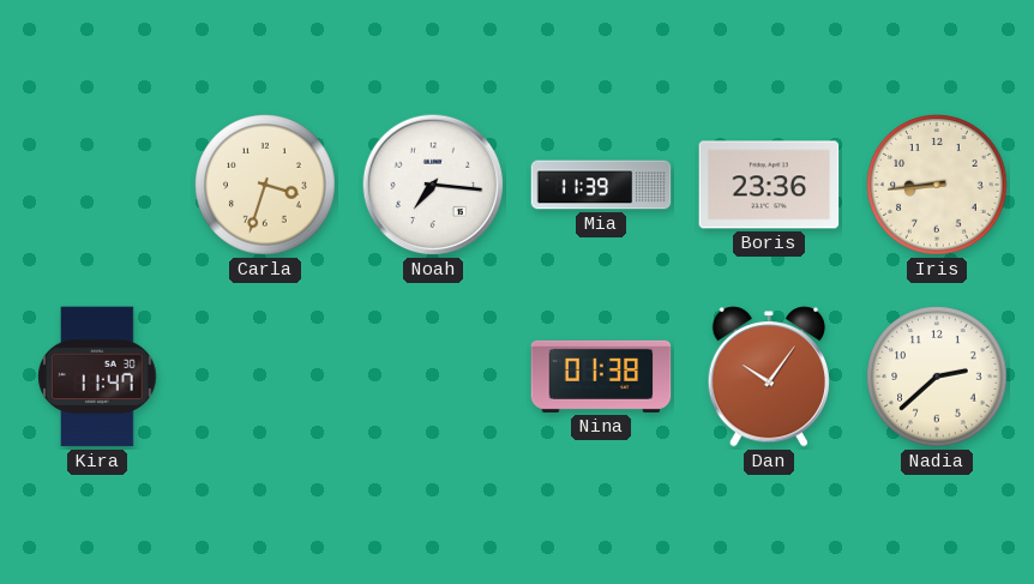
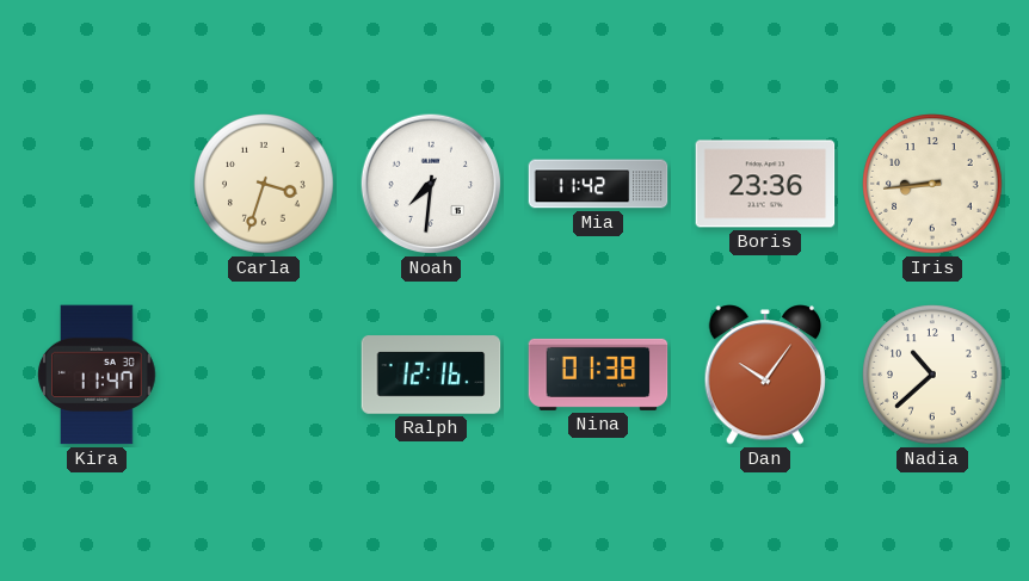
Noah: 7:16 -> 7:31
Mia: 11:39 -> 11:42
Ralph: none -> 12:16
Nadia: 2:38 -> 10:38
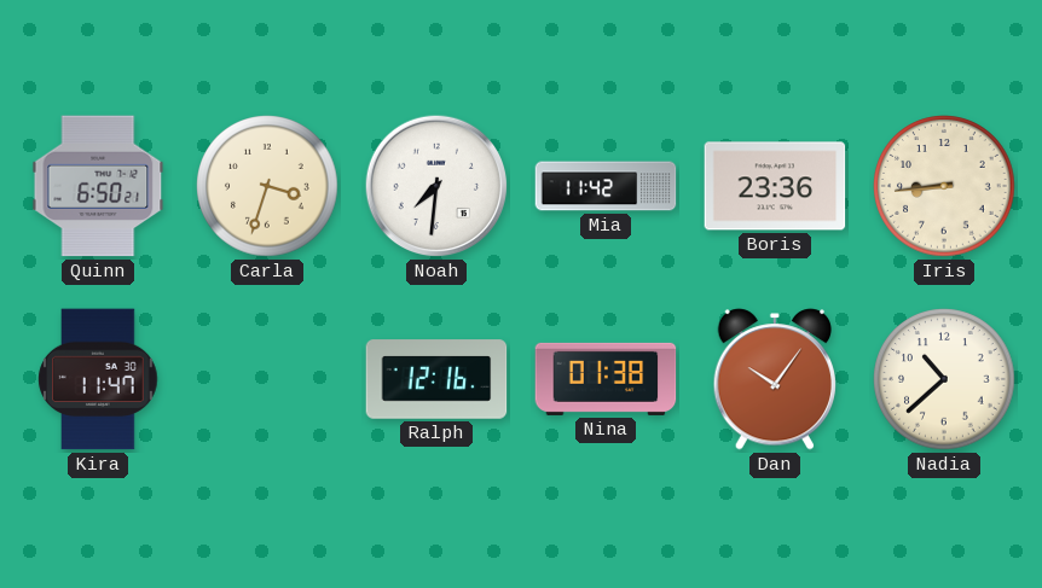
Quinn: none -> 6:50
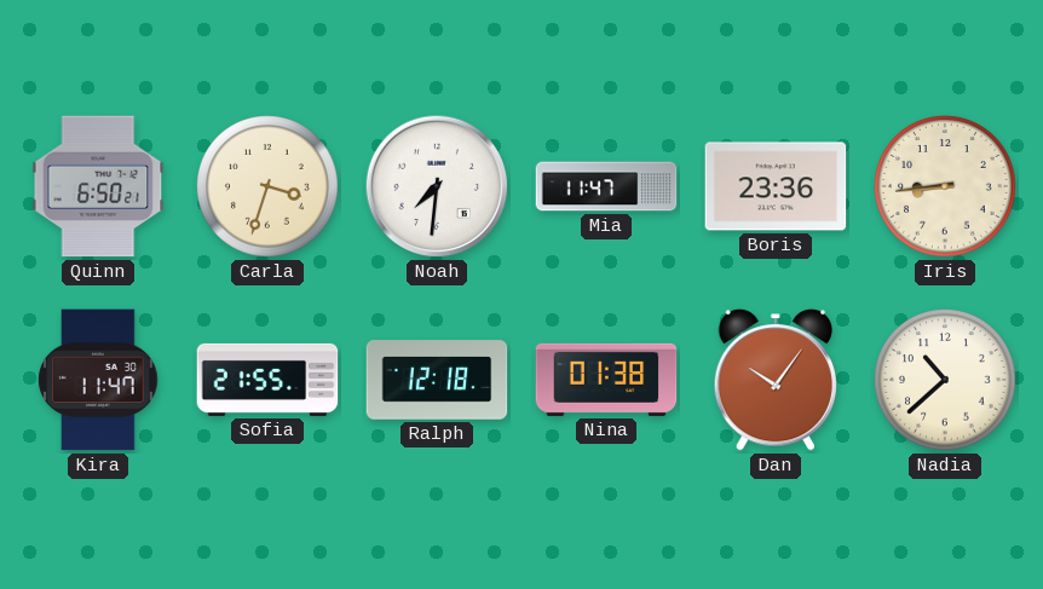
Mia: 11:42 -> 11:47
Sofia: none -> 21:55
Ralph: 12:16 -> 12:18
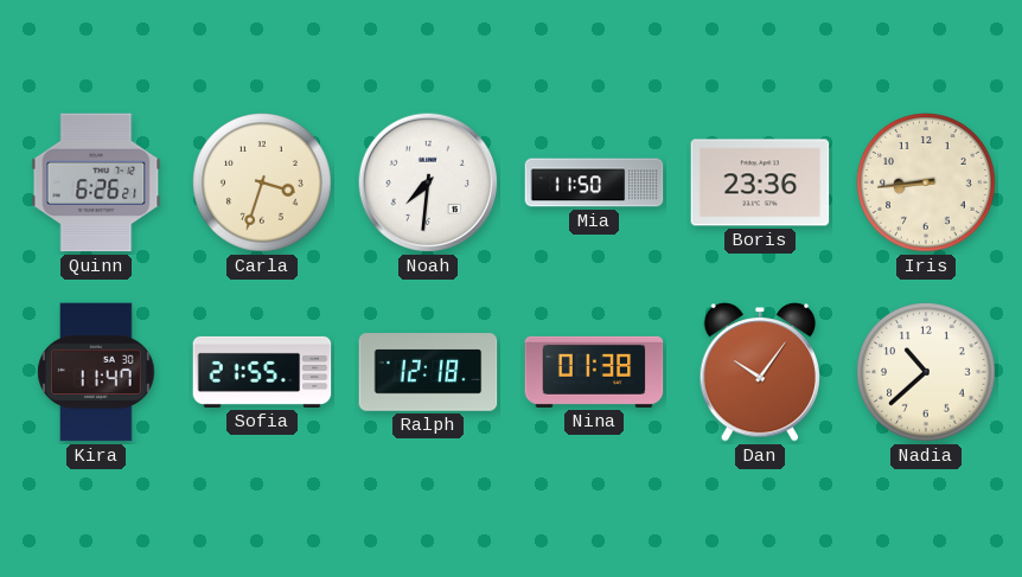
Quinn: 6:50 -> 6:26
Mia: 11:47 -> 11:50
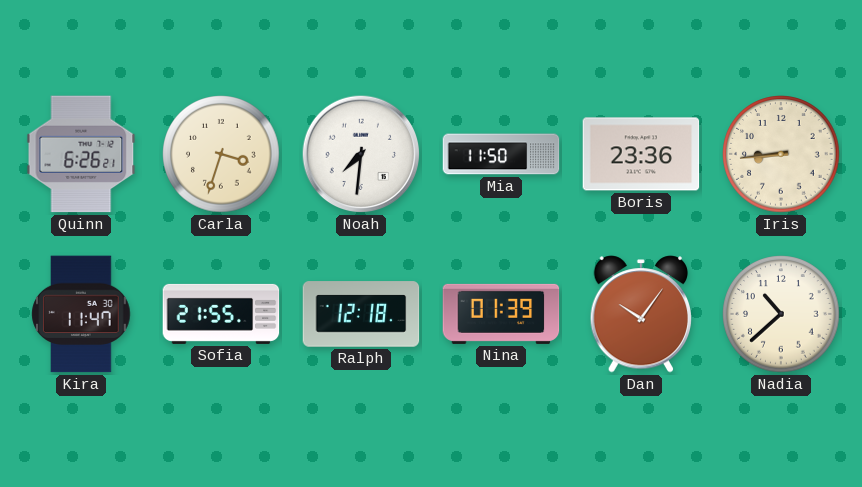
Nina: 01:38 -> 01:39
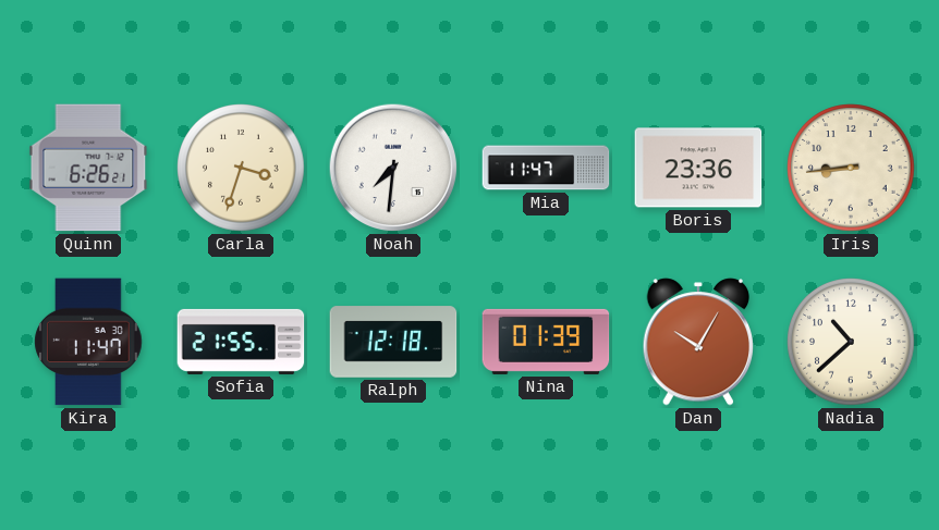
Mia: 11:50 -> 11:47
Dan: 10:06 -> 10:05
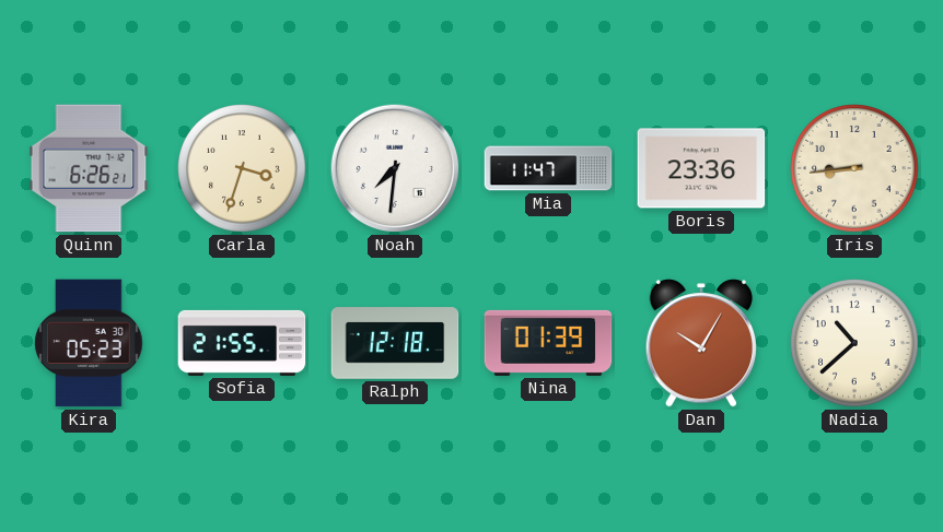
Kira: 11:47 -> 05:23
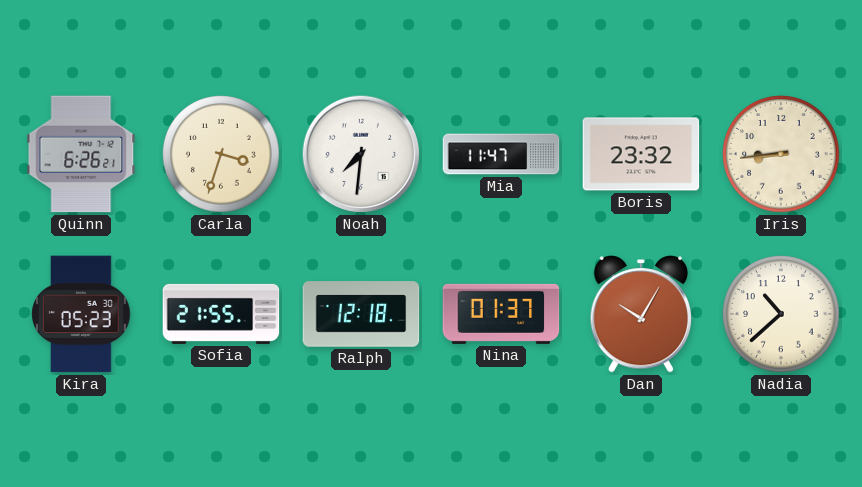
Boris: 23:36 -> 23:32
Nina: 01:39 -> 01:37
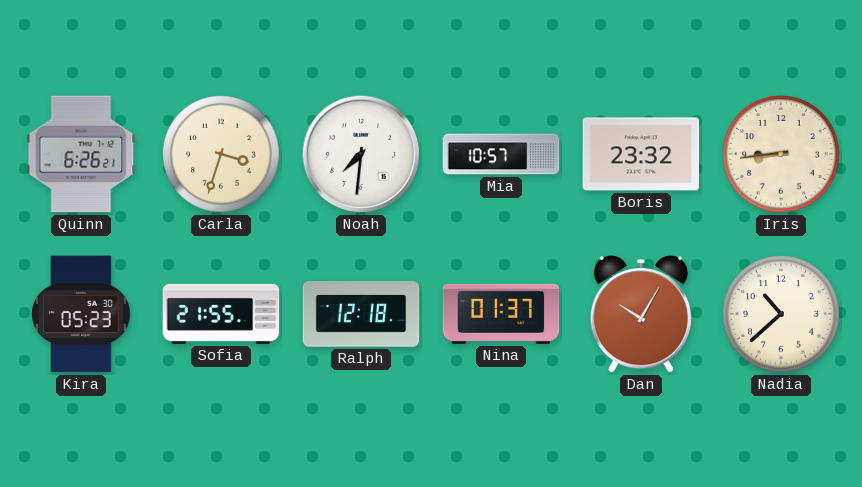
Mia: 11:47 -> 10:57
